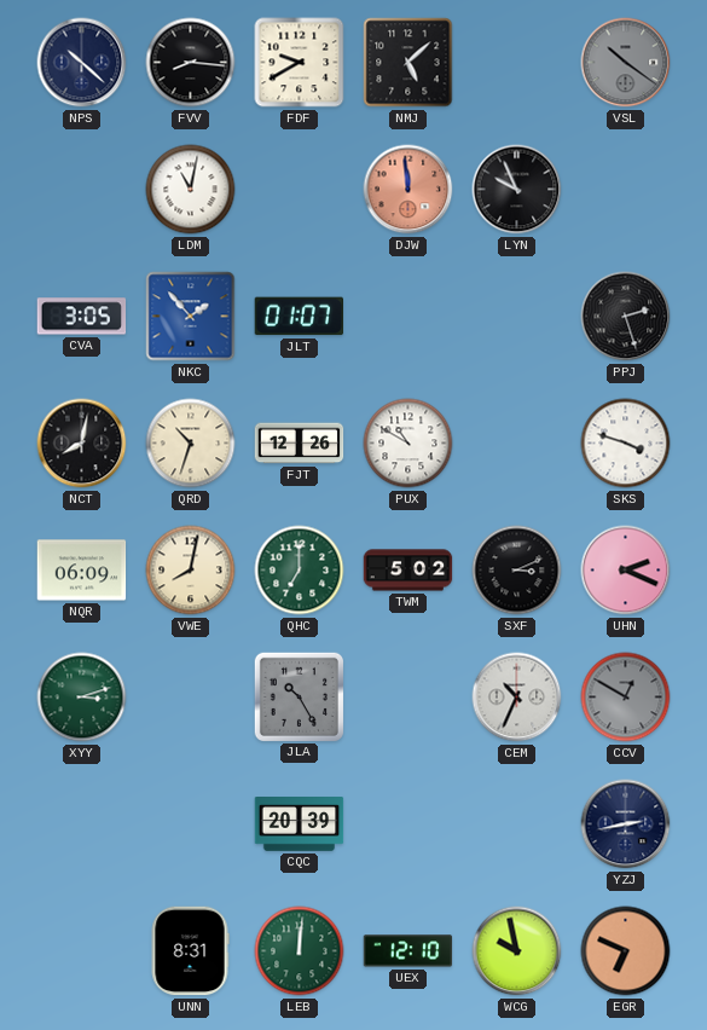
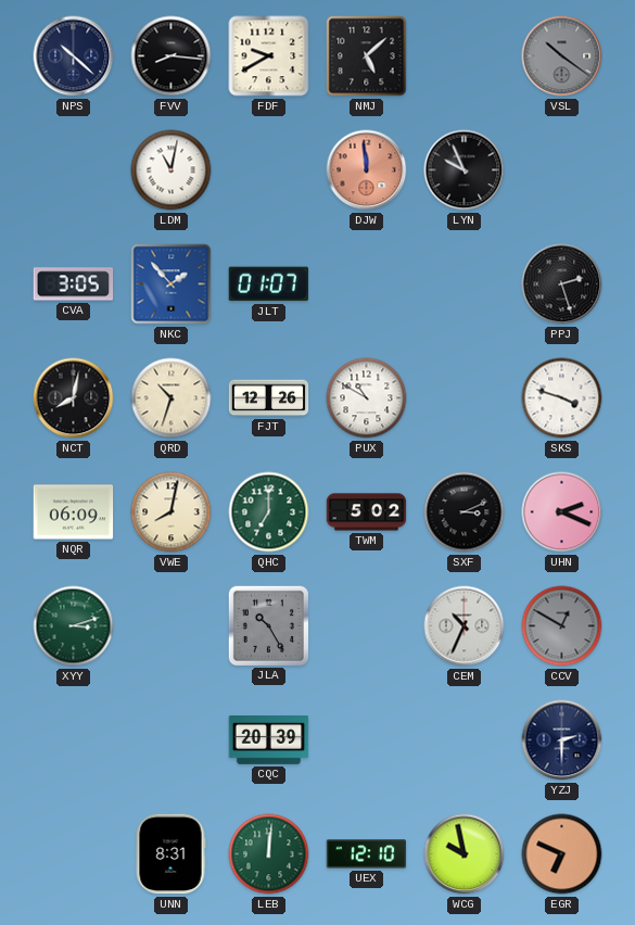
YZJ: 2:43 -> 2:30
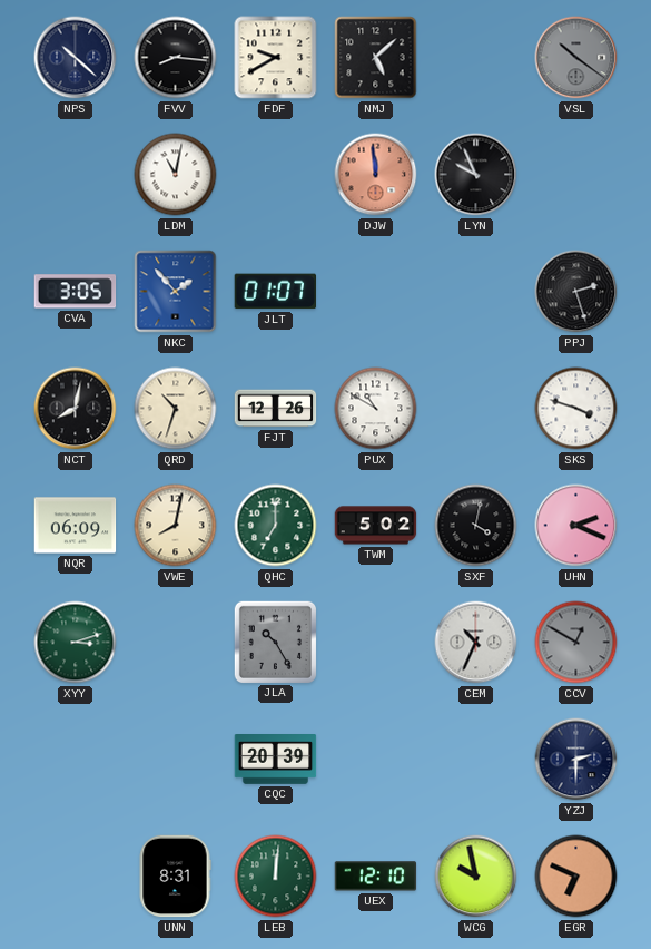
SXF: 3:11 -> 4:02
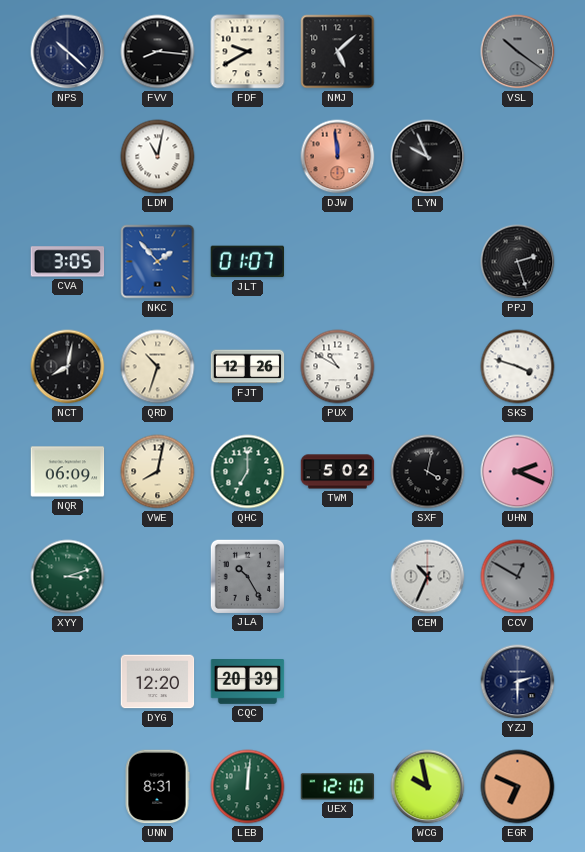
DYG: none -> 12:20
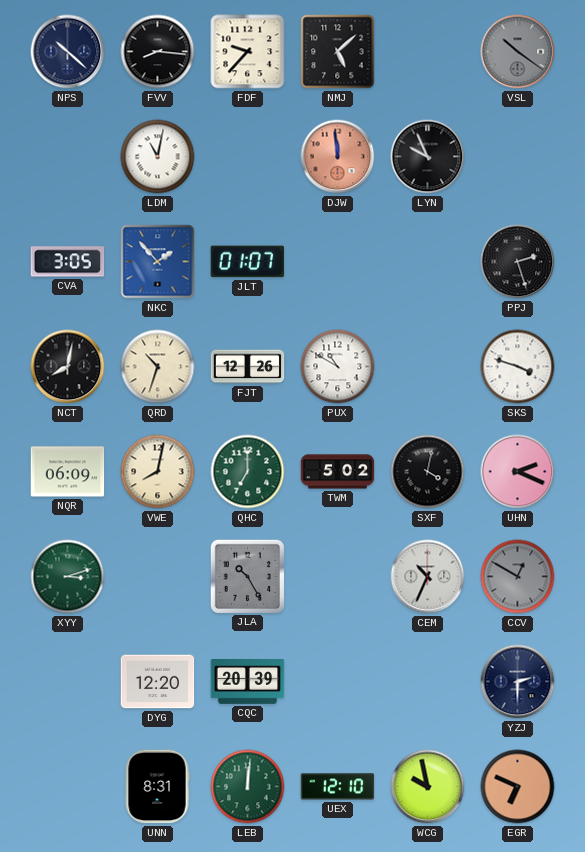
FDF: 9:40 -> 9:37
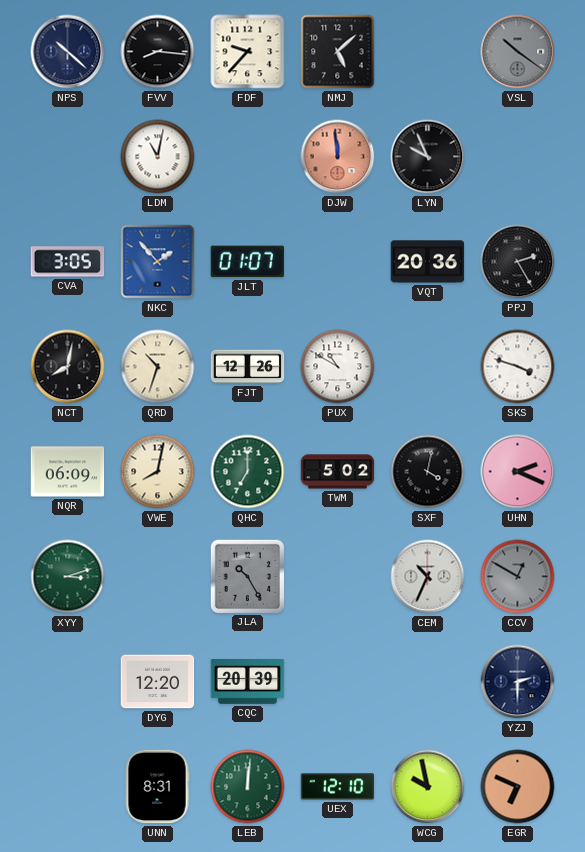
VQT: none -> 20:36
PPJ: 2:27 -> 2:25
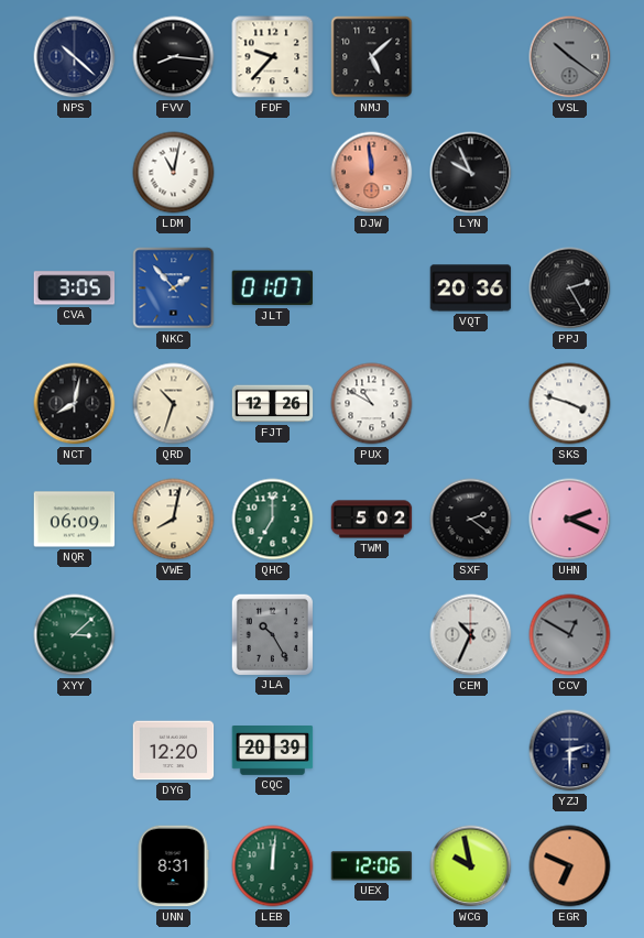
SXF: 4:02 -> 2:21
XYY: 3:12 -> 3:08
UEX: 12:10 -> 12:06
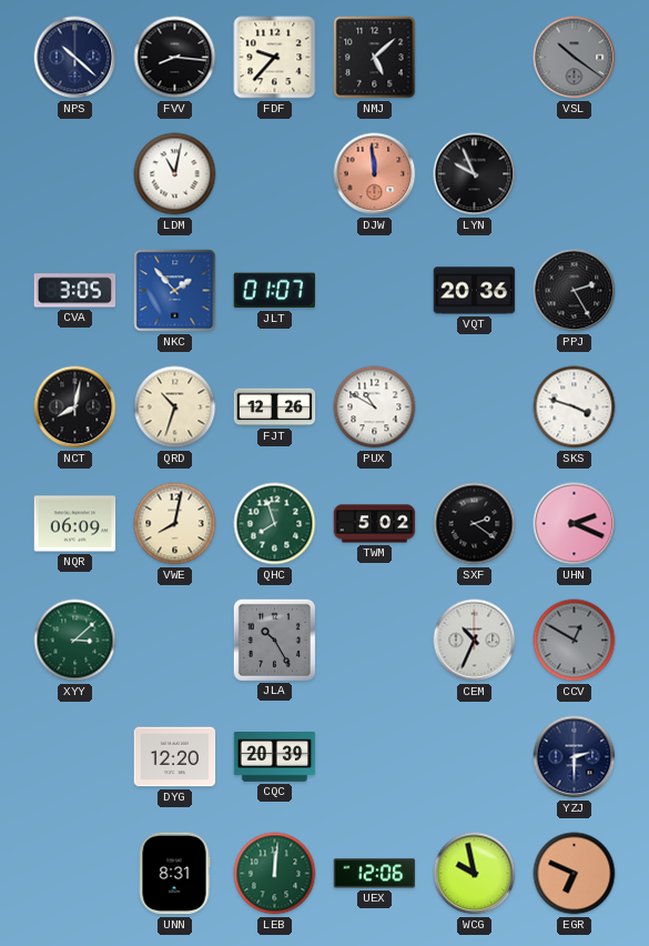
QHC: 7:00 -> 7:57
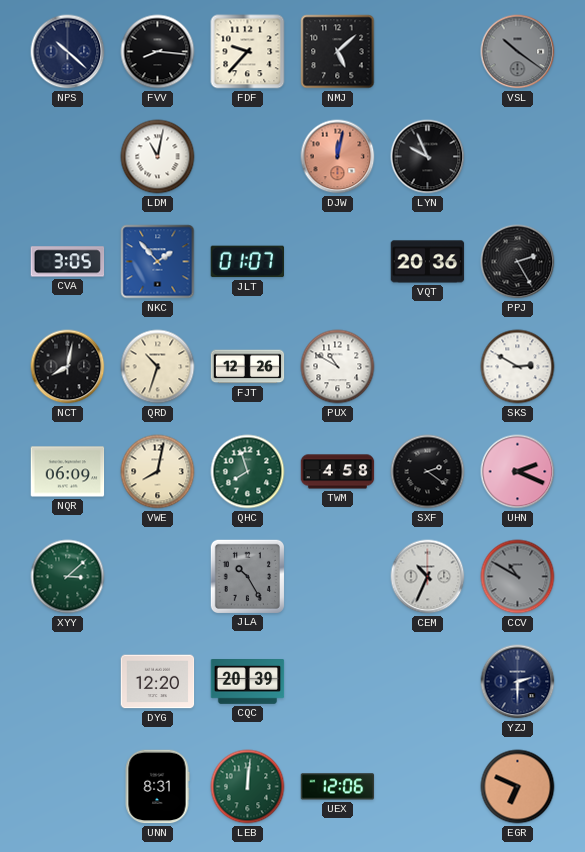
DJW: 11:59 -> 12:02
SKS: 3:48 -> 2:50
TWM: 5:02 -> 4:58
CCV: 12:50 -> 10:50
WCG: 9:58 -> none
